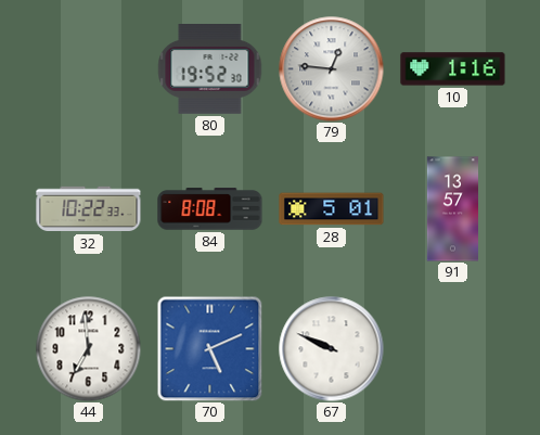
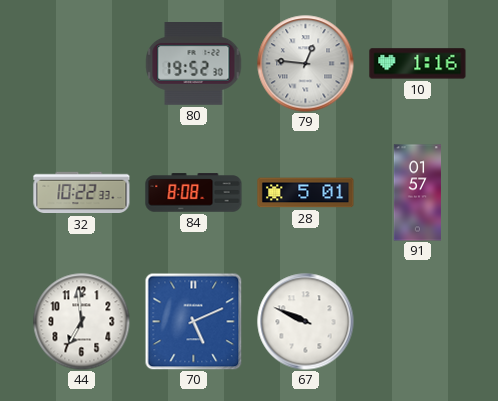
91: 13:57 -> 01:57
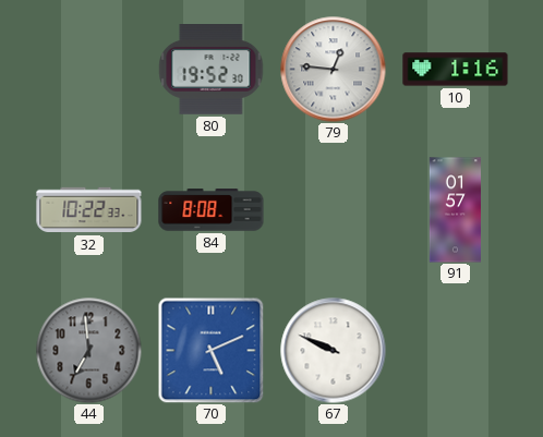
28: 5:01 -> none
44 dial: white -> grey
